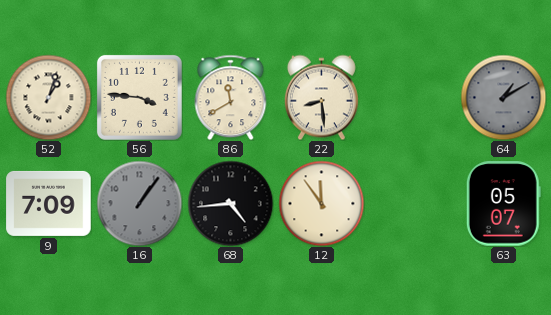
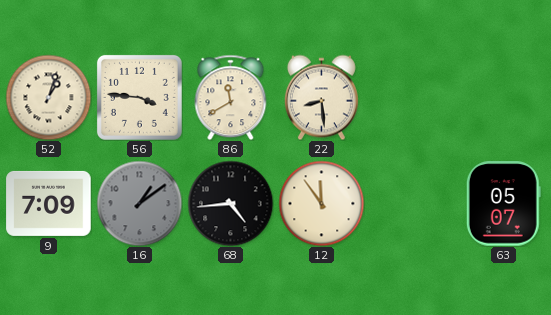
64: 1:10 -> none
16: 1:06 -> 1:09
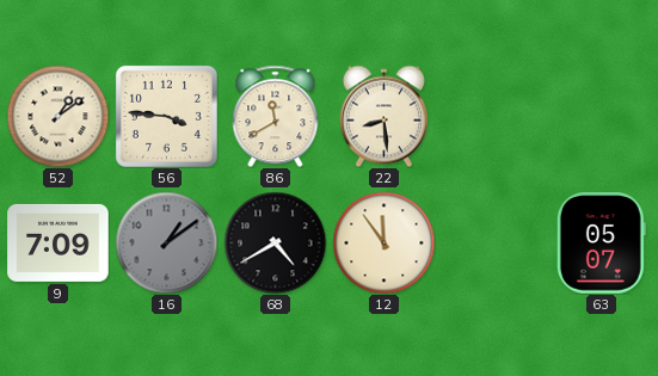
52: 1:03 -> 1:09
68: 4:44 -> 4:40
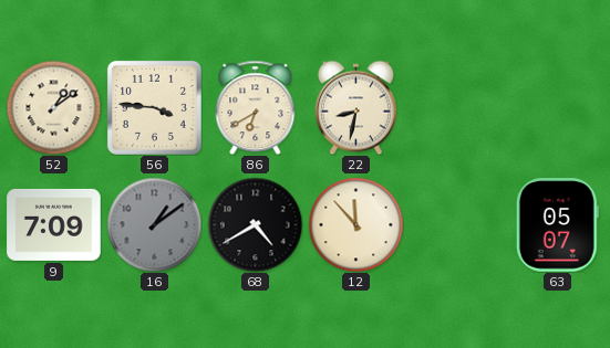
86: 11:40 -> 6:40
22: 8:29 -> 8:32
12: 11:54 -> 11:53
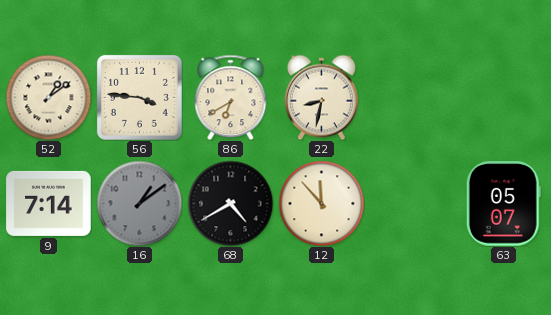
9: 7:09 -> 7:14
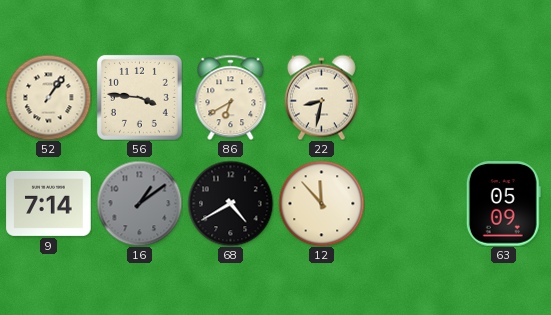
52: 1:09 -> 1:06
63: 05:07 -> 05:09
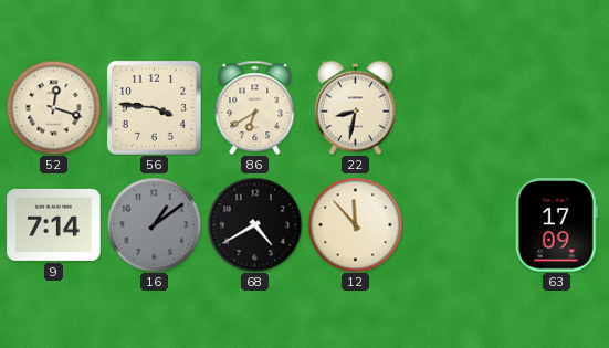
52: 1:06 -> 12:18
63: 05:09 -> 17:09
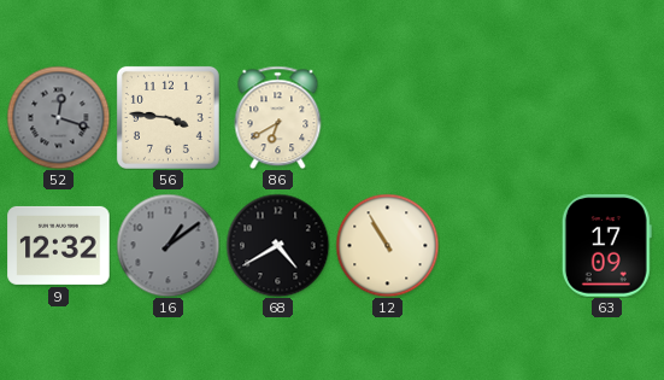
52 dial: cream -> grey
22: 8:32 -> none
9: 7:14 -> 12:32
12: 11:53 -> 10:55
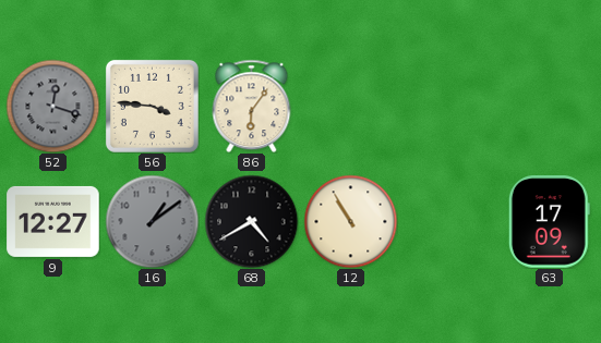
86: 6:40 -> 6:06
9: 12:32 -> 12:27
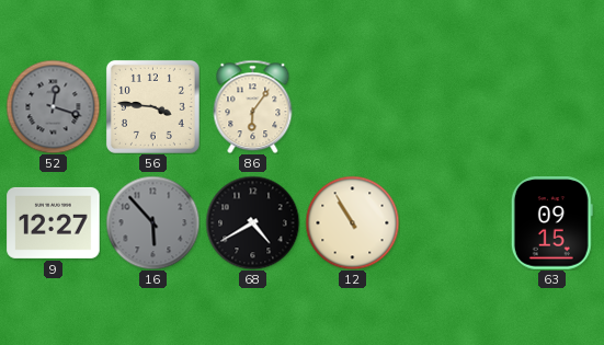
16: 1:09 -> 5:53
63: 17:09 -> 09:15
